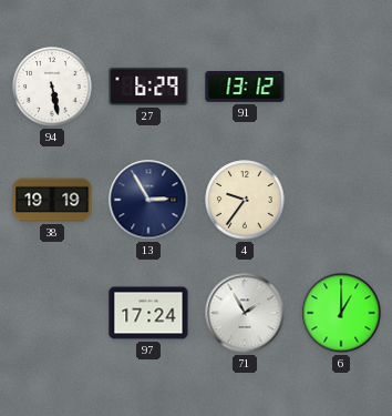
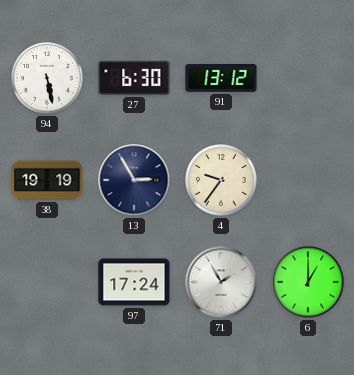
27: 6:29 -> 6:30
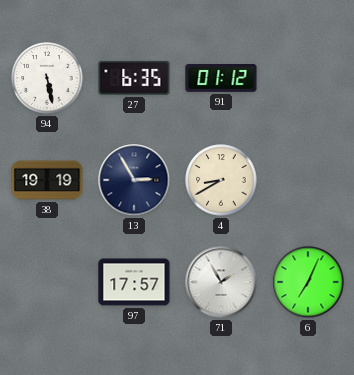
27: 6:30 -> 6:35
91: 13:12 -> 01:12
4: 9:36 -> 8:40
97: 17:24 -> 17:57
6: 1:00 -> 7:04
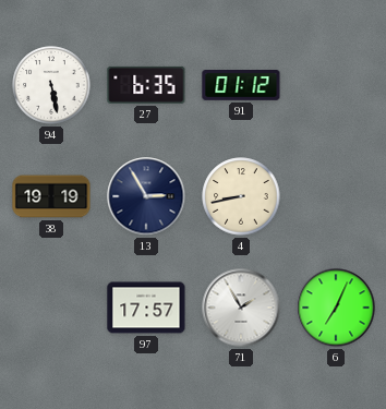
4: 8:40 -> 8:43
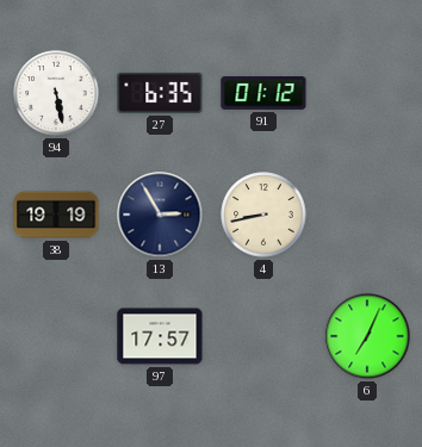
71: 1:55 -> none
